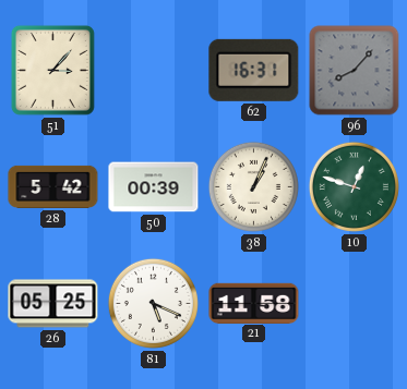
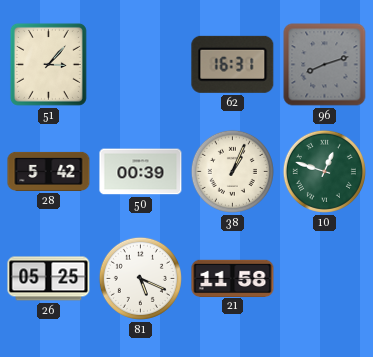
96: 8:07 -> 8:12
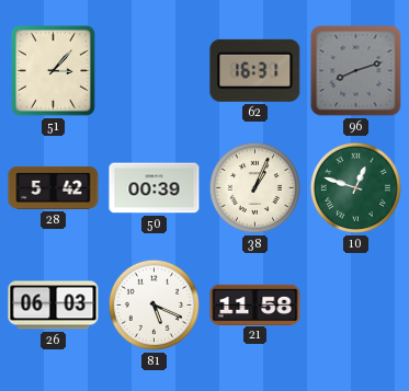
26: 05:25 -> 06:03
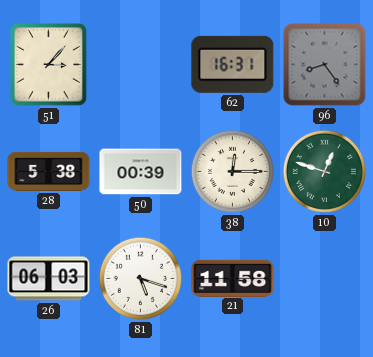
96: 8:12 -> 8:24
28: 5:42 -> 5:38
38: 1:04 -> 12:15
81: 5:19 -> 5:18
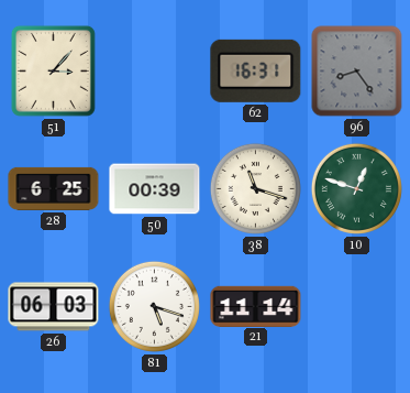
28: 5:38 -> 6:25
38: 12:15 -> 11:18
21: 11:58 -> 11:14
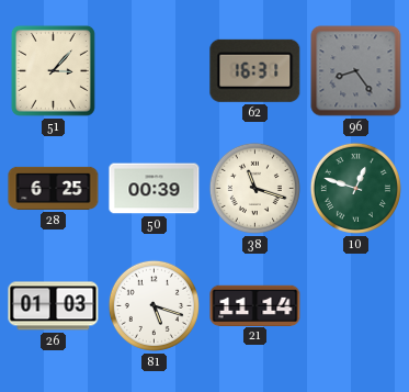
26: 06:03 -> 01:03
